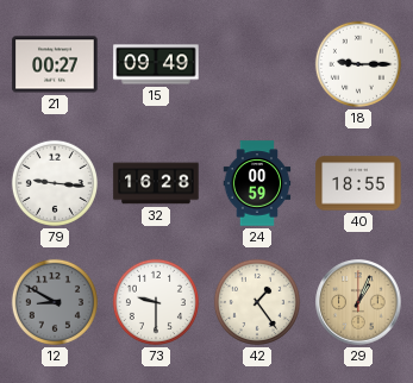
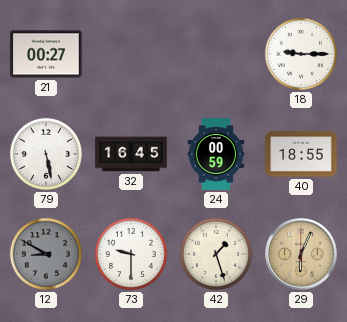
15: 09:49 -> none
79: 9:16 -> 5:28
32: 16:28 -> 16:45
42: 1:24 -> 1:27
29: 1:04 -> 6:04
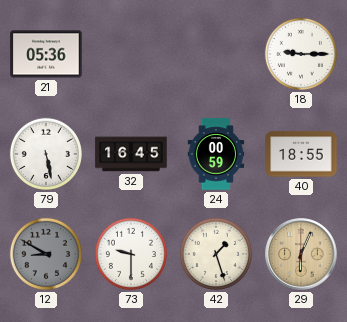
21: 00:27 -> 05:36
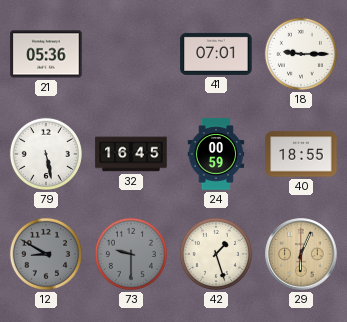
41: none -> 07:01
73 dial: white -> grey
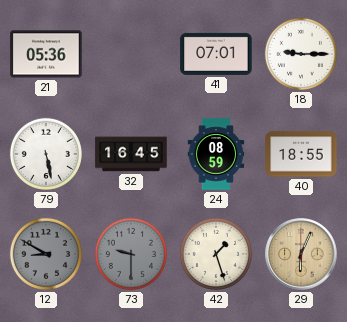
24: 00:59 -> 08:59
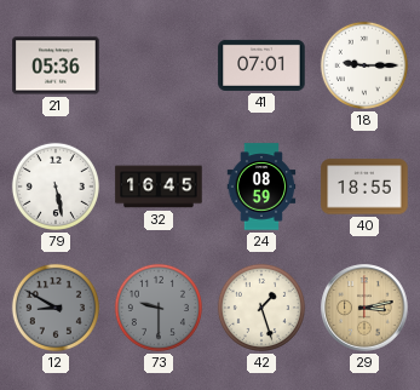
29: 6:04 -> 3:13
